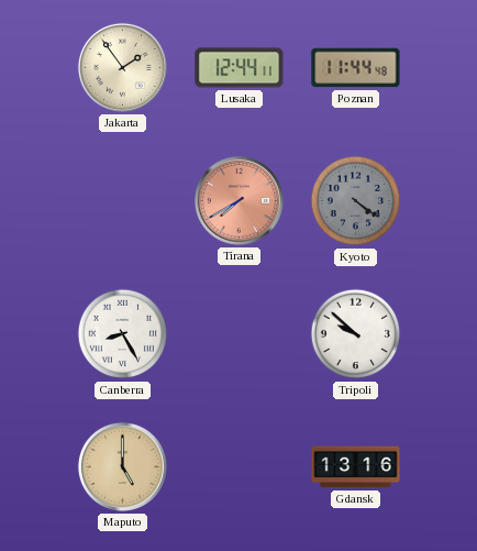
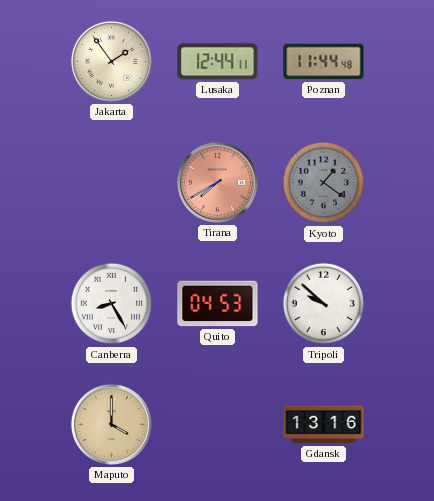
Kyoto: 4:21 -> 1:21
Quito: none -> 04:53
Maputo: 5:00 -> 4:00
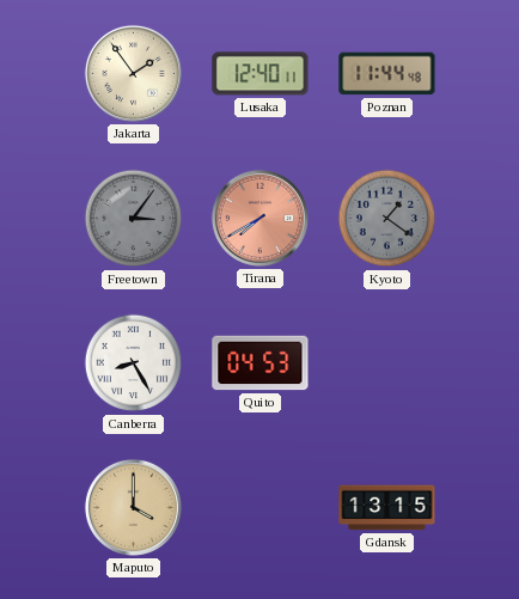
Lusaka: 12:44 -> 12:40
Freetown: none -> 3:06
Tripoli: 9:52 -> none
Gdansk: 13:16 -> 13:15
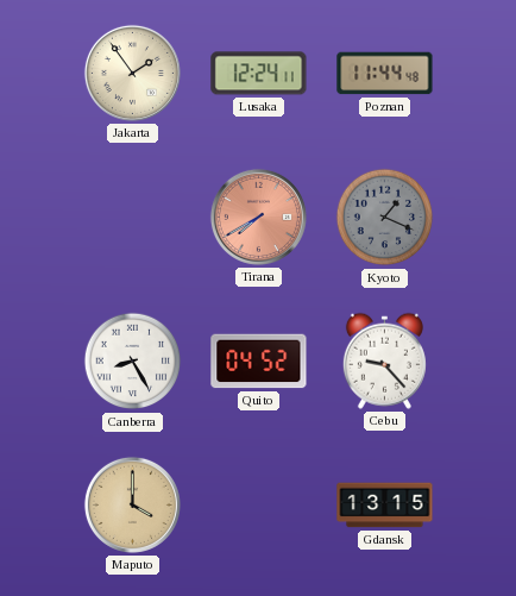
Lusaka: 12:40 -> 12:24
Freetown: 3:06 -> none
Kyoto: 1:21 -> 1:19
Quito: 04:53 -> 04:52
Cebu: none -> 9:23
